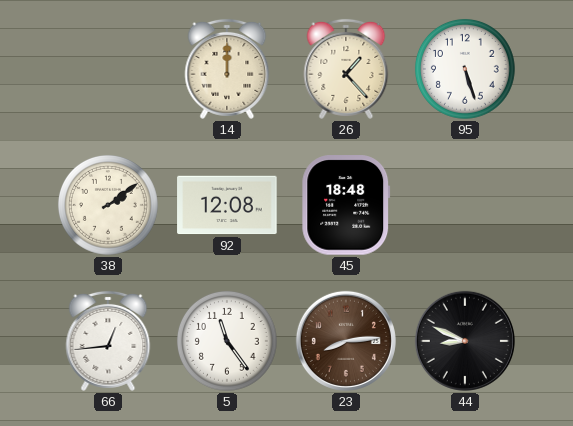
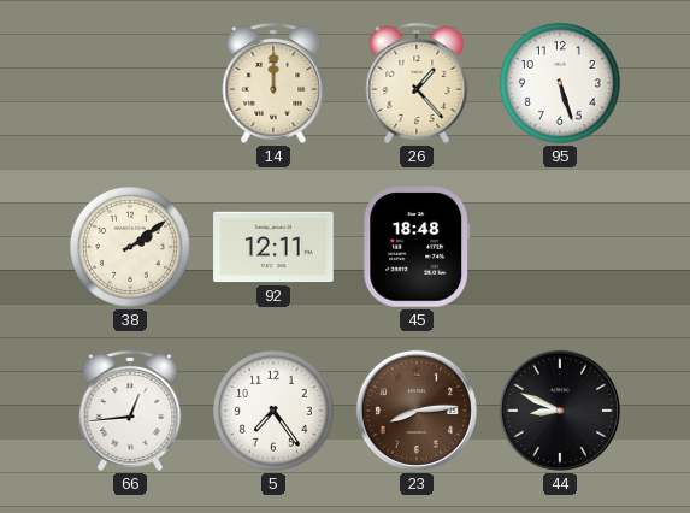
92: 12:08 -> 12:11
5: 11:24 -> 7:24
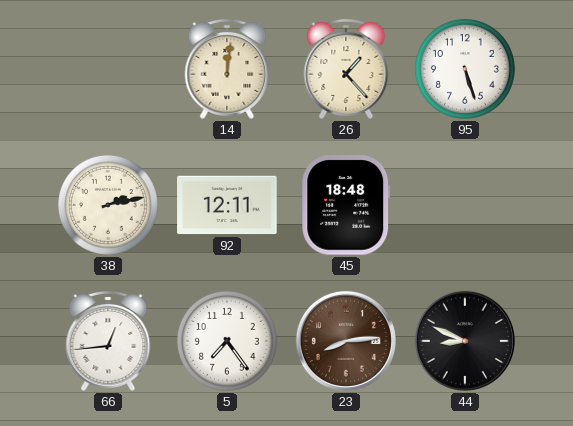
14: 12:00 -> 12:01
38: 2:09 -> 2:13
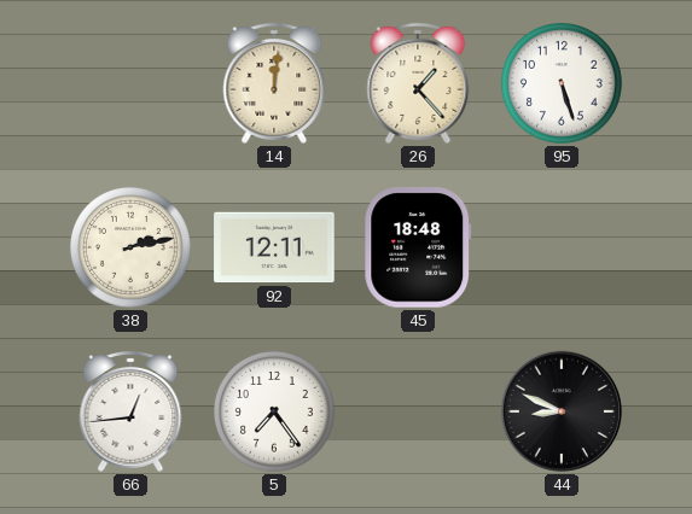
23: 8:14 -> none
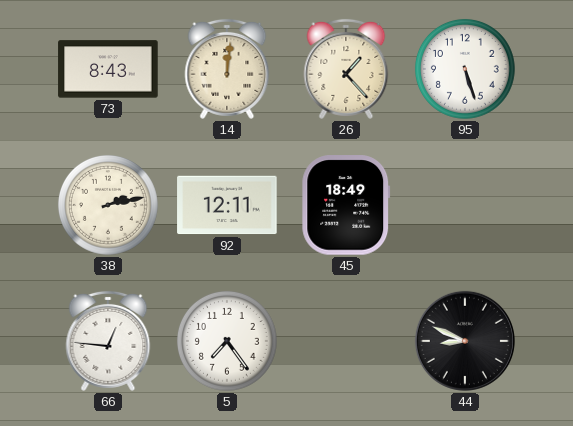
73: none -> 8:43
45: 18:48 -> 18:49
66: 12:44 -> 12:46
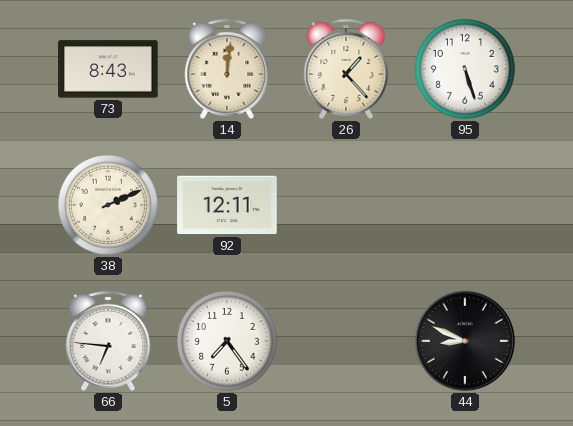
38: 2:13 -> 2:11
45: 18:49 -> none
66: 12:46 -> 6:46
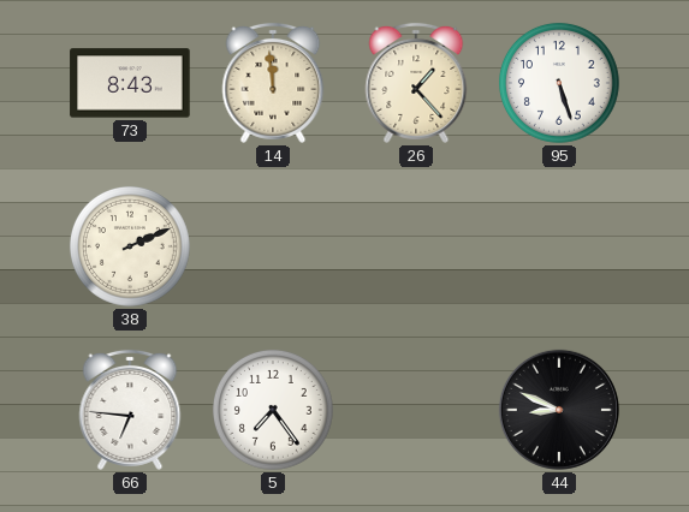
14: 12:01 -> 11:59
92: 12:11 -> none
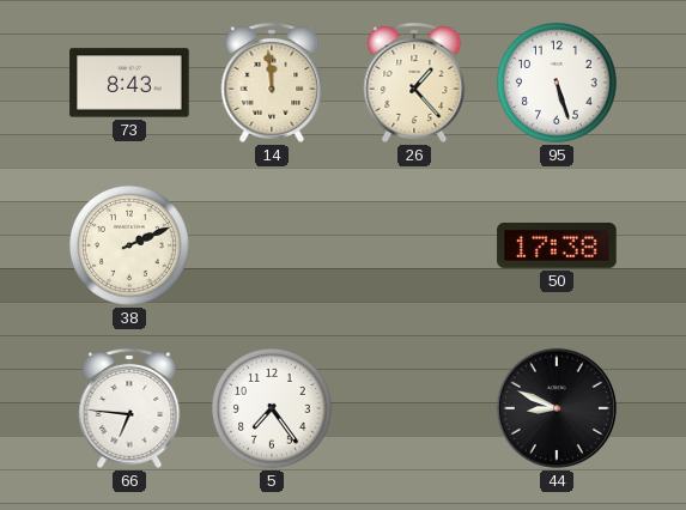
50: none -> 17:38
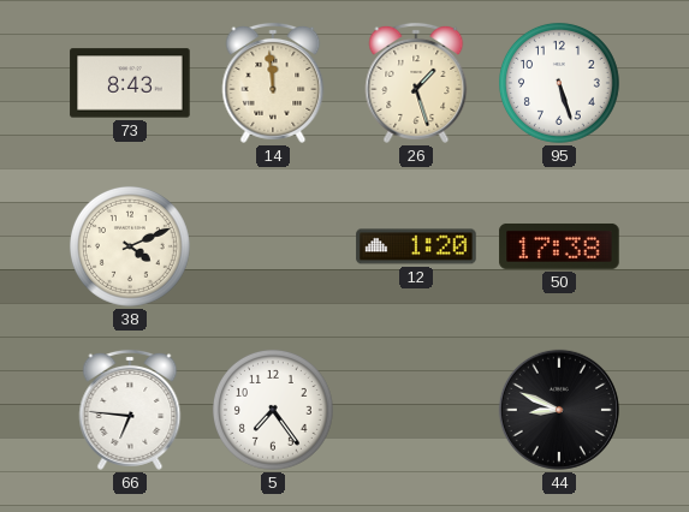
26: 1:23 -> 1:27
38: 2:11 -> 4:11
12: none -> 1:20
